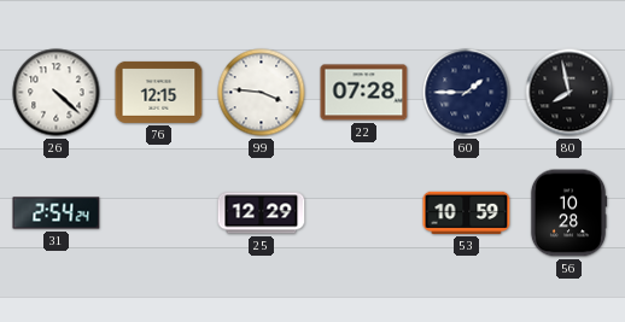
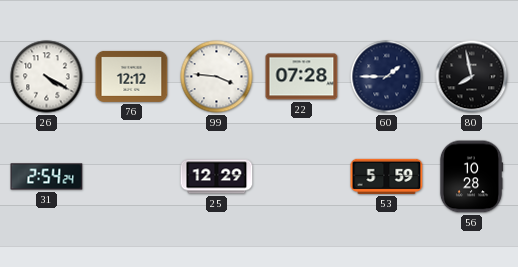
26: 4:22 -> 4:20
76: 12:15 -> 12:12
53: 10:59 -> 5:59
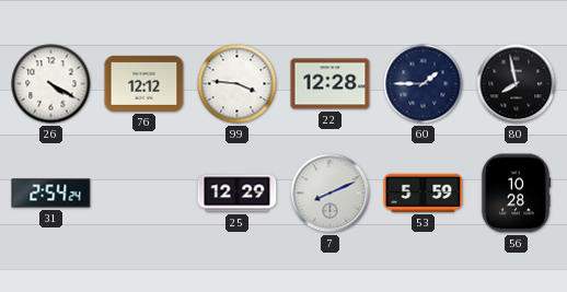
22: 07:28 -> 12:28
7: none -> 8:11
